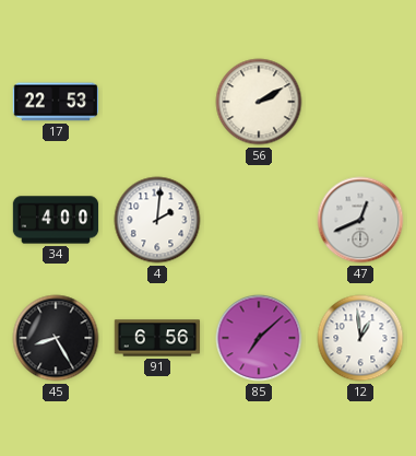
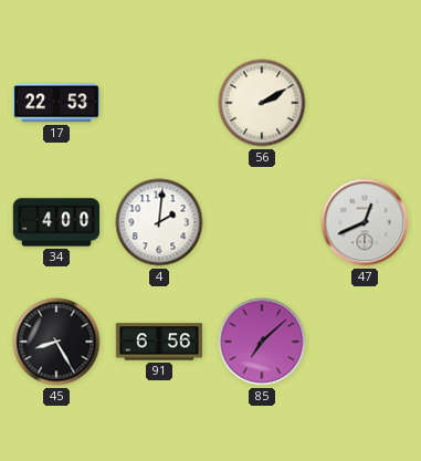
12: 12:59 -> none
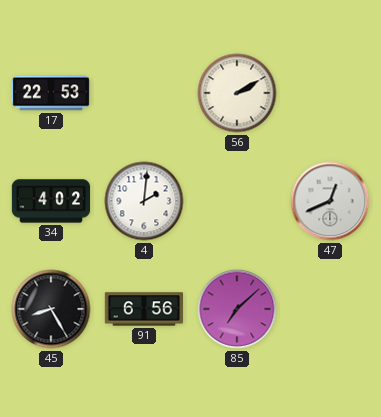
34: 4:00 -> 4:02
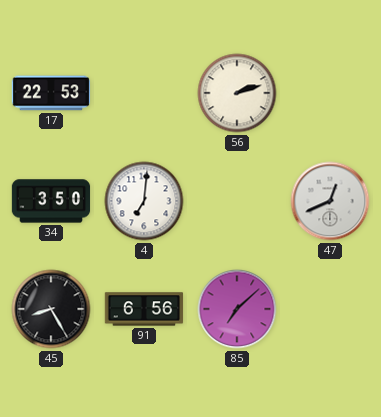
56: 2:10 -> 2:12
34: 4:02 -> 3:50
4: 2:01 -> 7:01
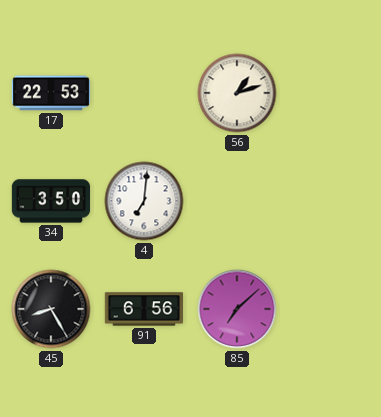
56: 2:12 -> 1:12
47: 12:41 -> none
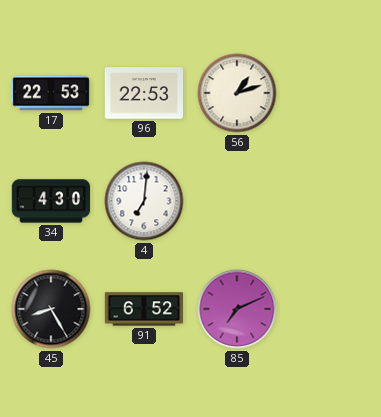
96: none -> 22:53
34: 3:50 -> 4:30
91: 6:56 -> 6:52
85: 7:08 -> 7:11
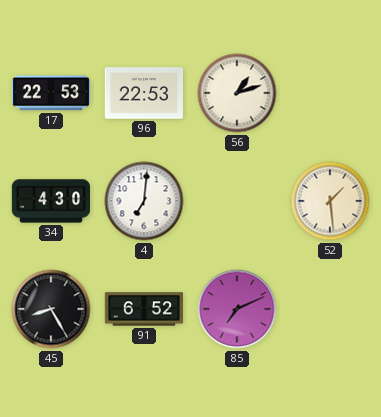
52: none -> 1:29
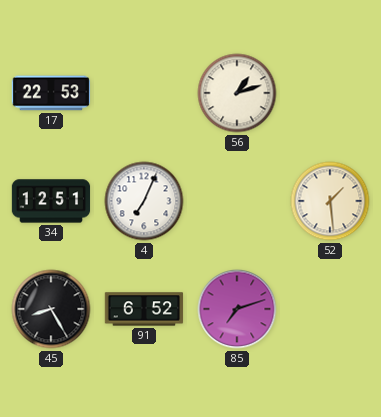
96: 22:53 -> none
34: 4:30 -> 12:51
4: 7:01 -> 7:04
85: 7:11 -> 7:12
